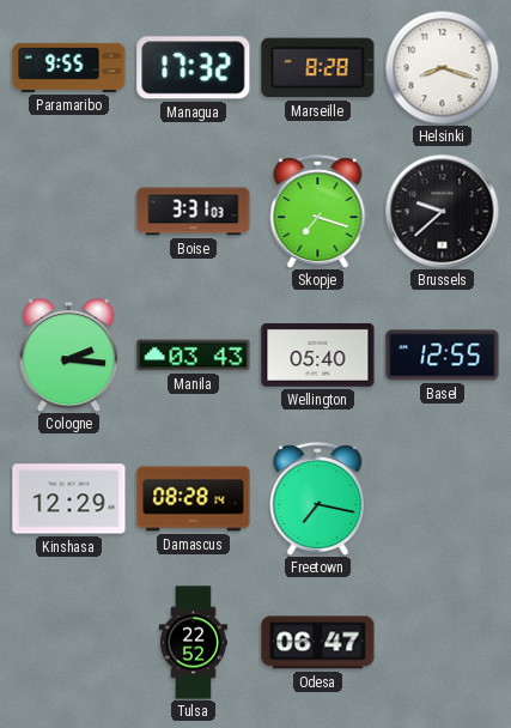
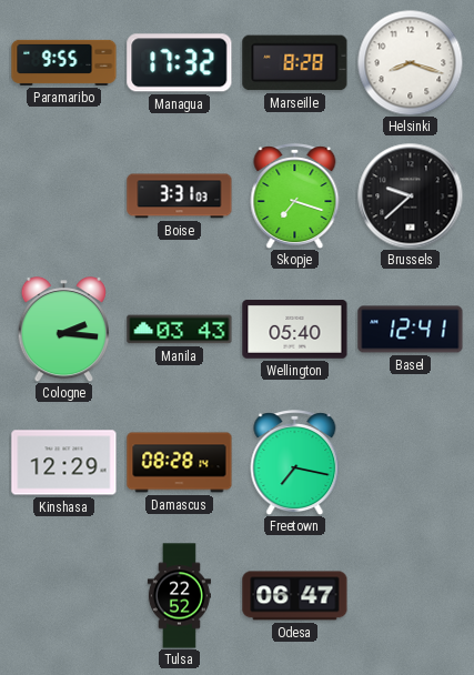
Basel: 12:55 -> 12:41
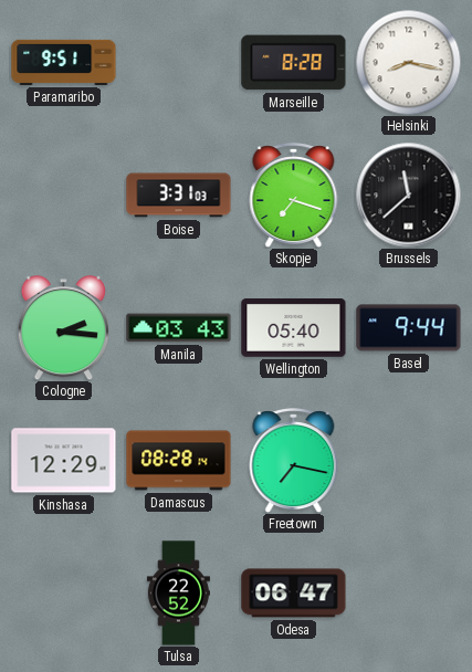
Paramaribo: 9:55 -> 9:51
Managua: 17:32 -> none
Helsinki: 8:18 -> 8:17
Brussels: 9:38 -> 11:38
Basel: 12:41 -> 9:44
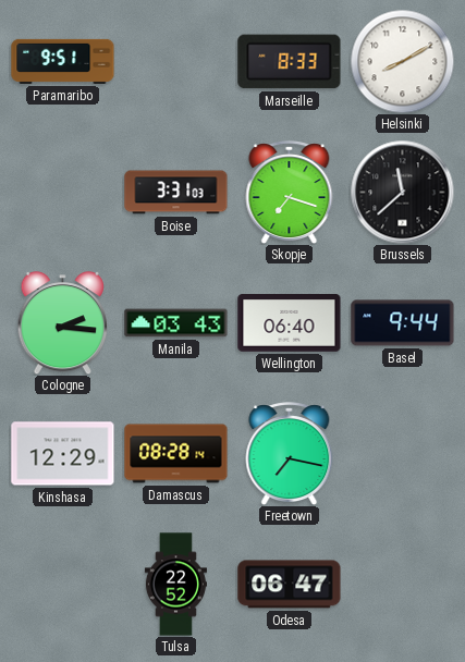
Marseille: 8:28 -> 8:33
Helsinki: 8:17 -> 8:10
Wellington: 05:40 -> 06:40
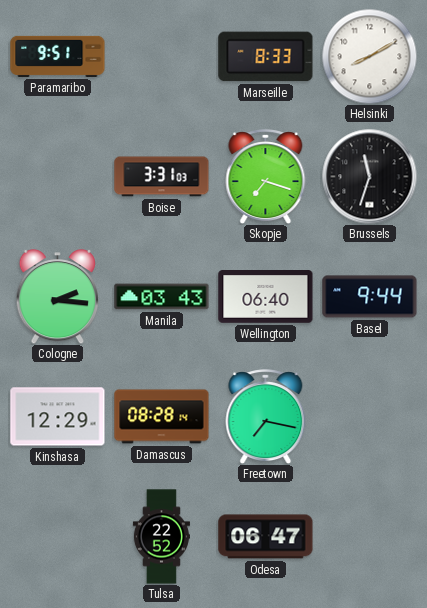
Brussels: 11:38 -> 11:33
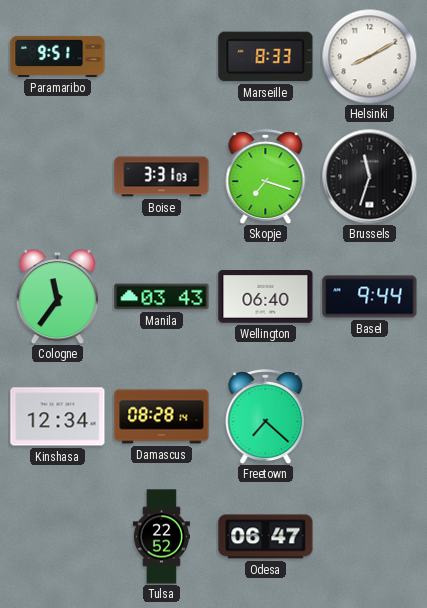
Cologne: 2:16 -> 11:36
Kinshasa: 12:29 -> 12:34
Freetown: 7:17 -> 7:22
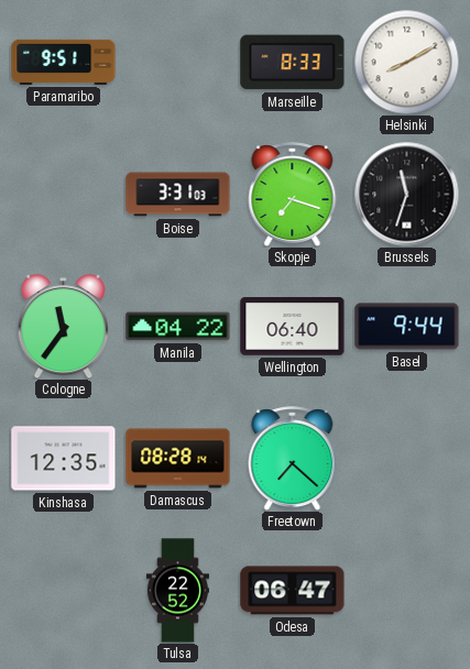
Manila: 03:43 -> 04:22
Kinshasa: 12:34 -> 12:35
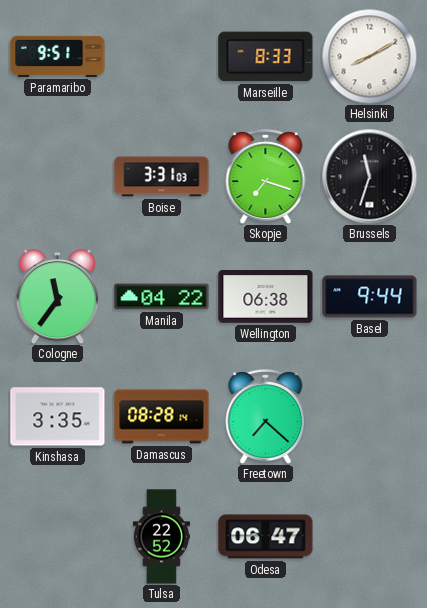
Wellington: 06:40 -> 06:38
Kinshasa: 12:35 -> 3:35
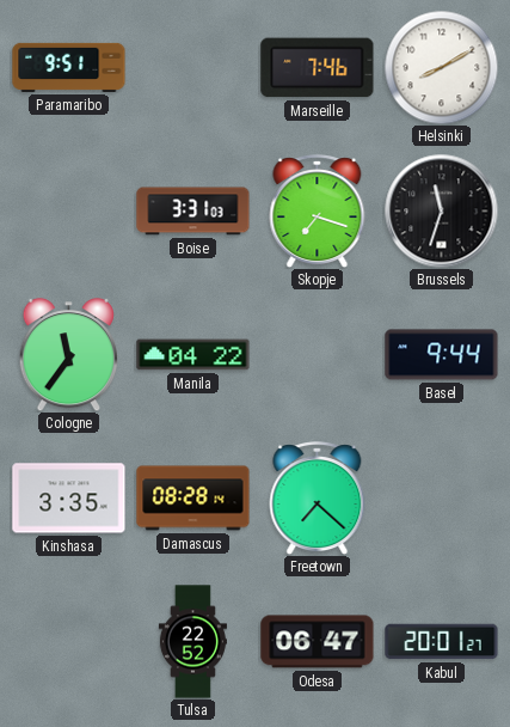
Marseille: 8:33 -> 7:46
Wellington: 06:38 -> none
Kabul: none -> 20:01
